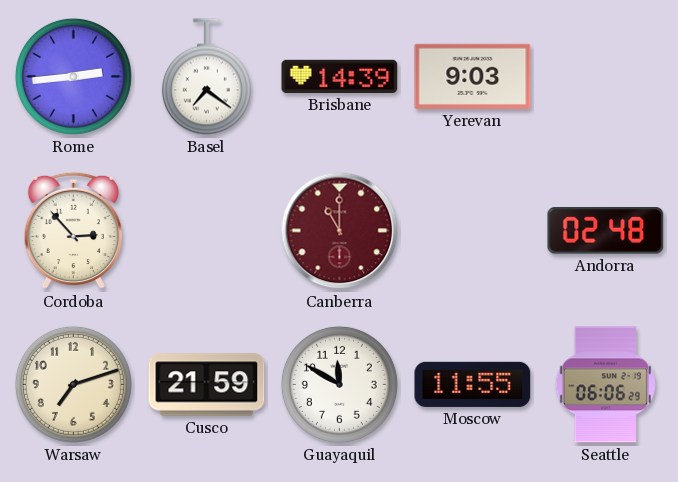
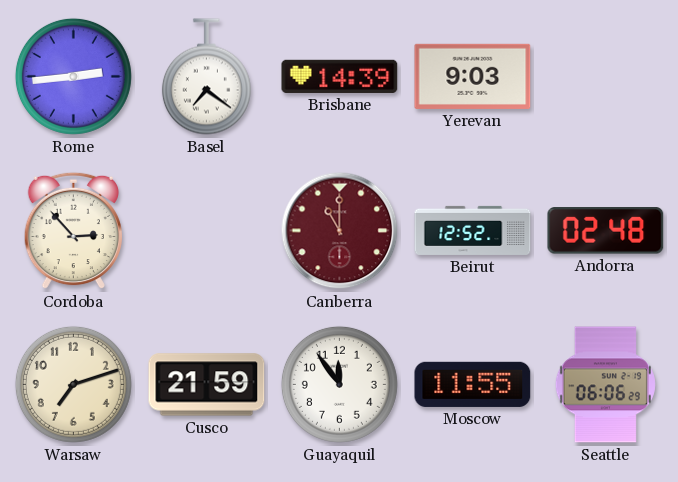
Beirut: none -> 12:52
Guayaquil: 11:50 -> 11:54
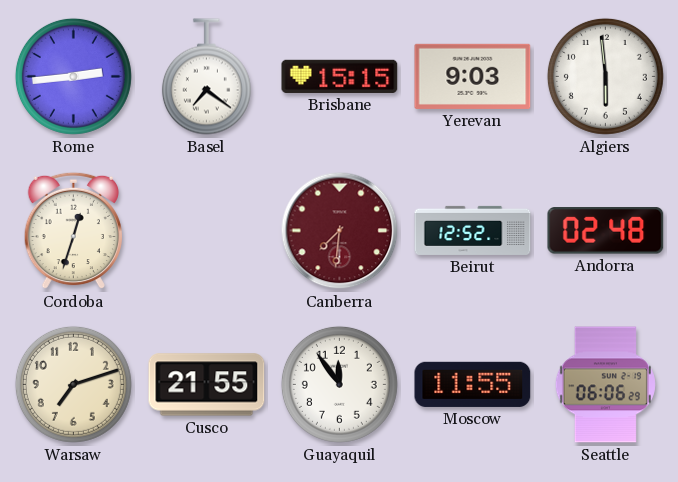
Brisbane: 14:39 -> 15:15
Algiers: none -> 5:59
Cordoba: 2:53 -> 12:33
Canberra: 11:00 -> 7:31
Cusco: 21:59 -> 21:55
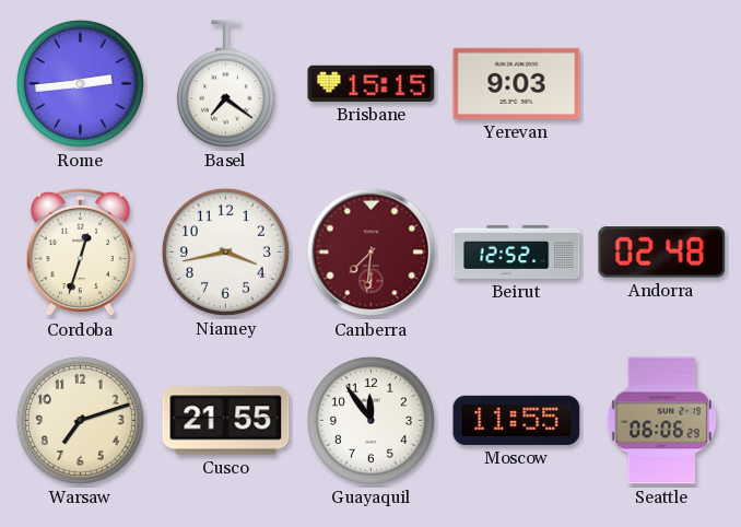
Algiers: 5:59 -> none
Niamey: none -> 3:43
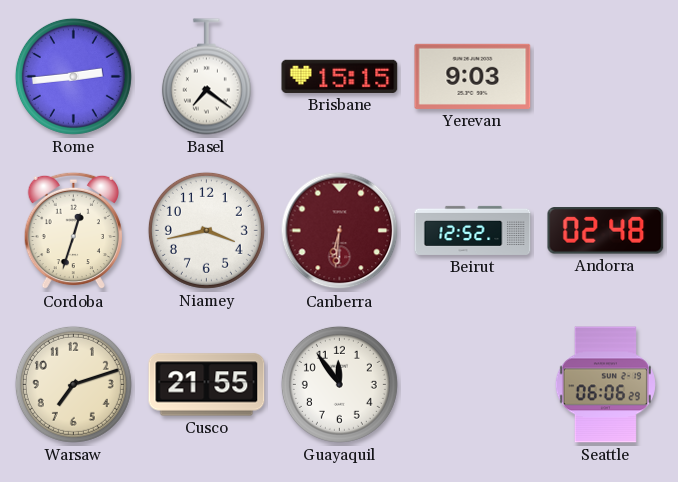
Canberra: 7:31 -> 6:31
Moscow: 11:55 -> none
